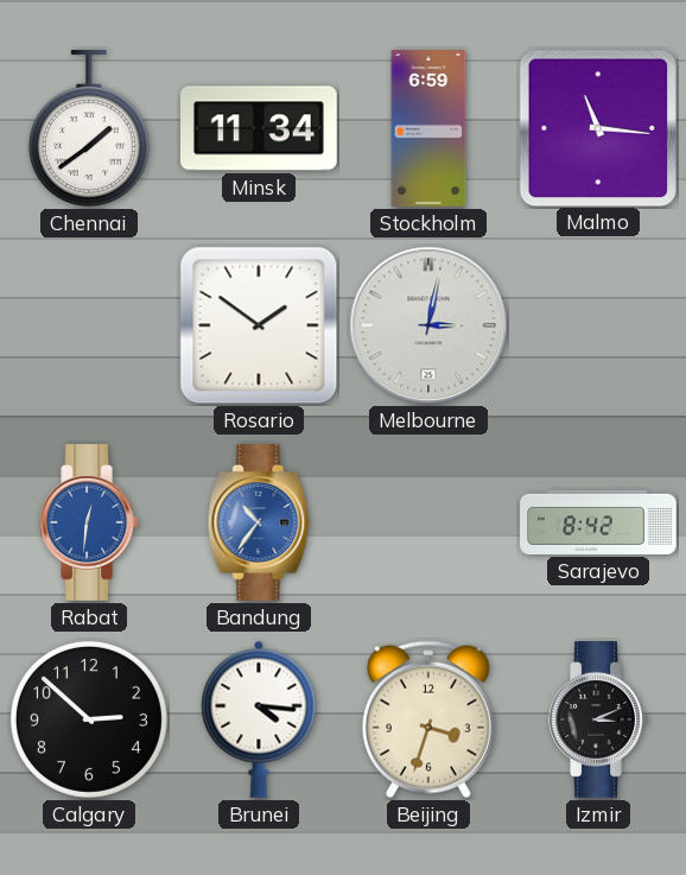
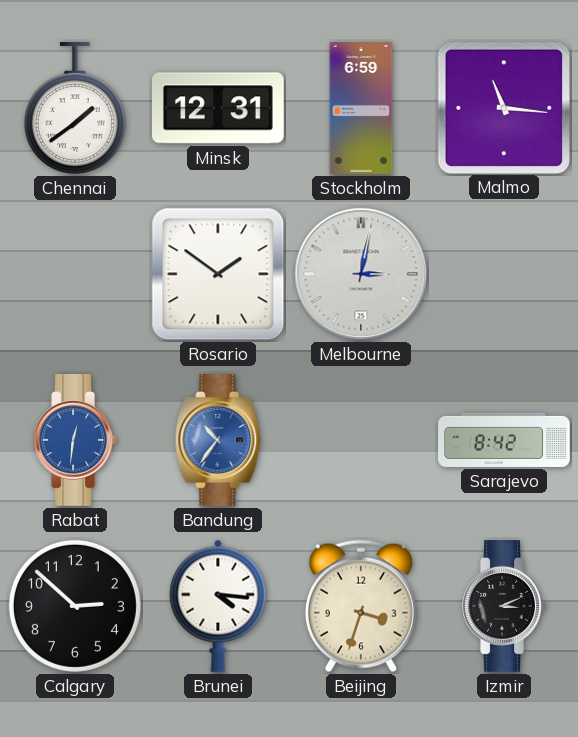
Minsk: 11:34 -> 12:31
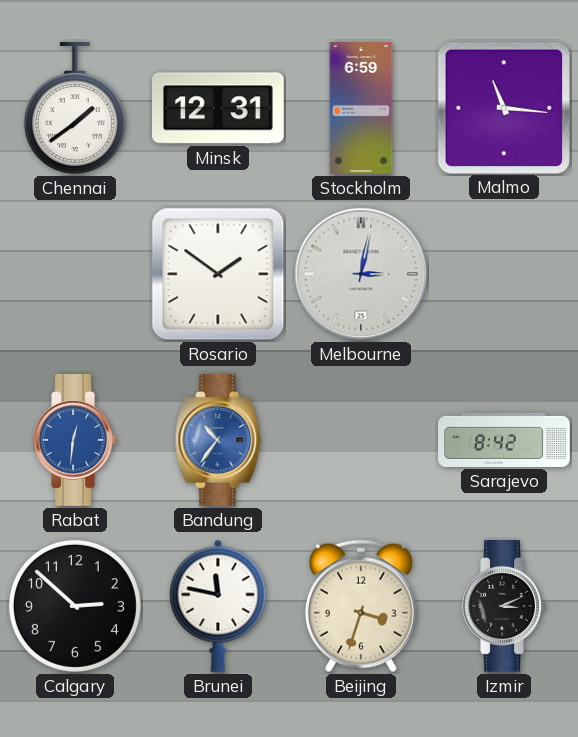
Brunei: 4:16 -> 11:47
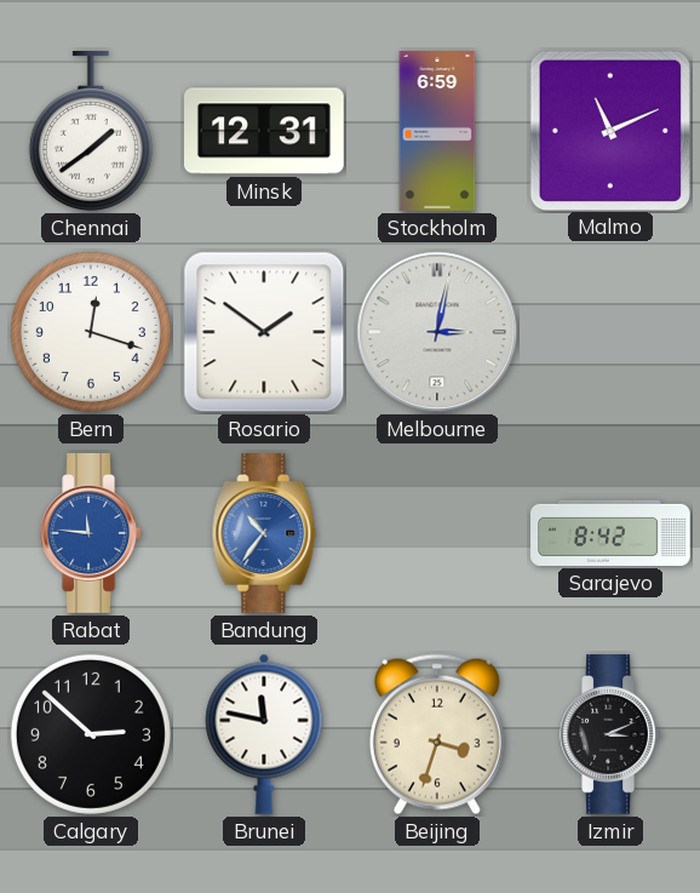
Malmo: 11:16 -> 11:11
Bern: none -> 12:18
Rabat: 12:31 -> 11:46
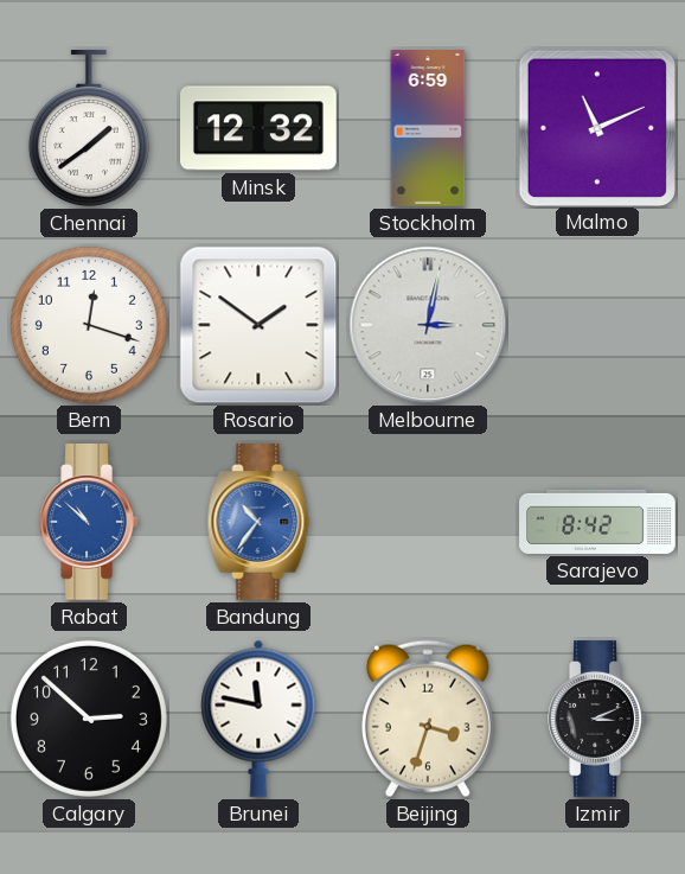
Minsk: 12:31 -> 12:32
Rabat: 11:46 -> 10:52
